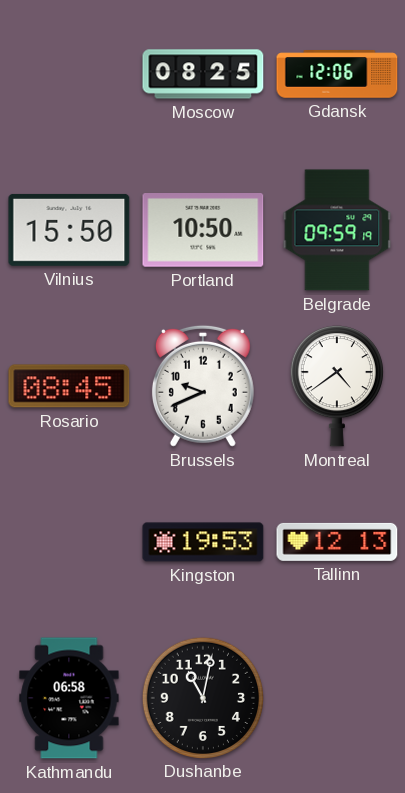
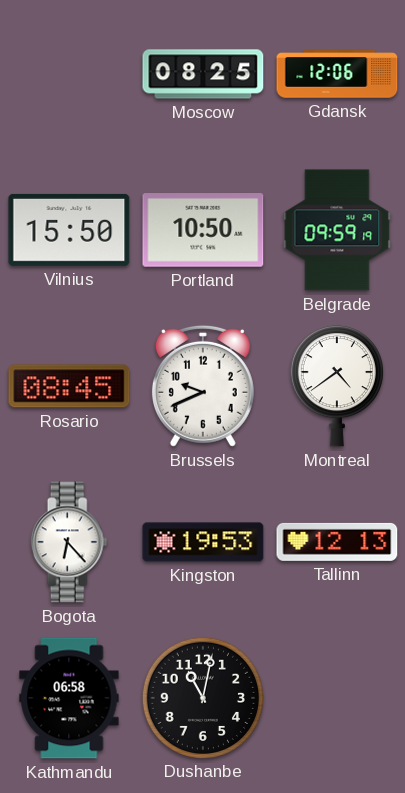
Bogota: none -> 6:23
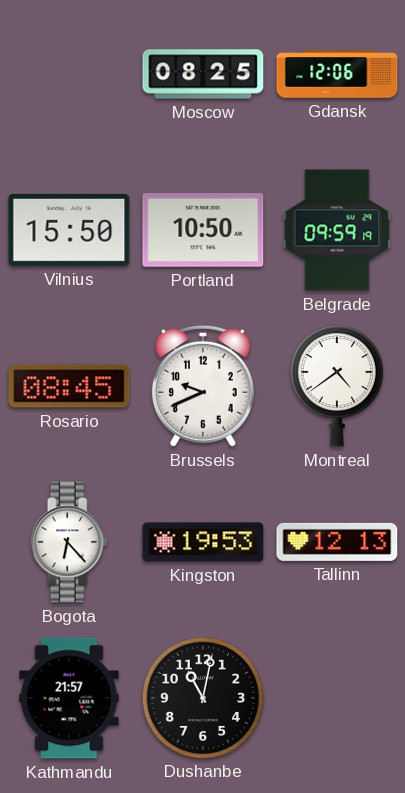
Kathmandu: 06:58 -> 21:57
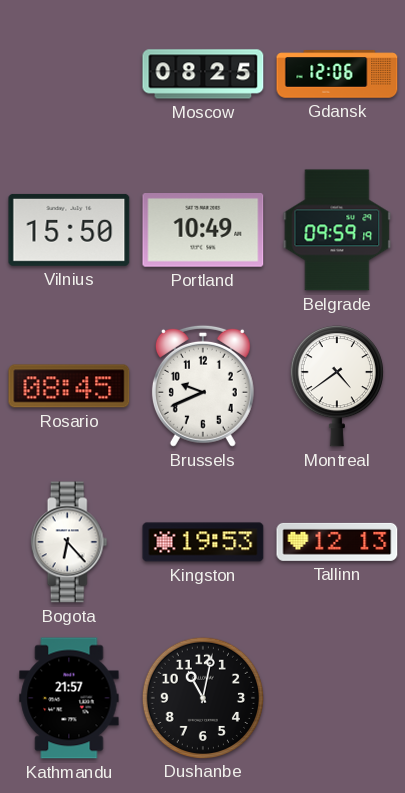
Portland: 10:50 -> 10:49
